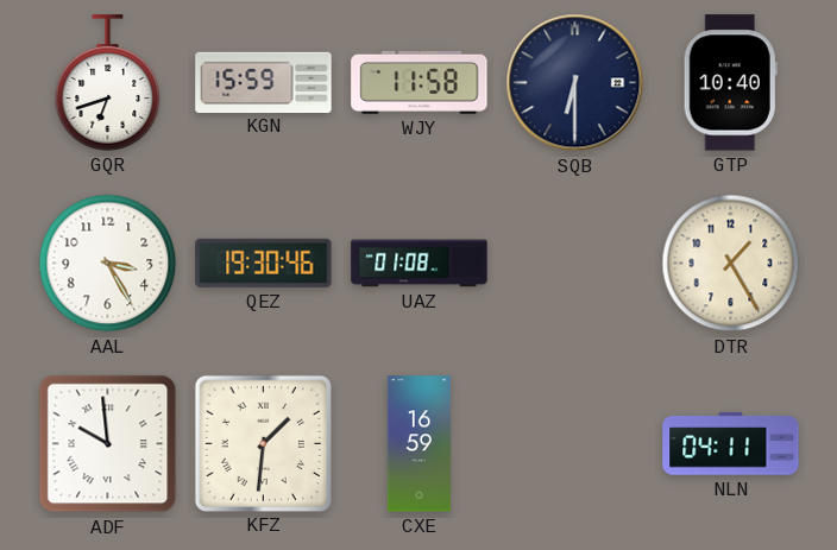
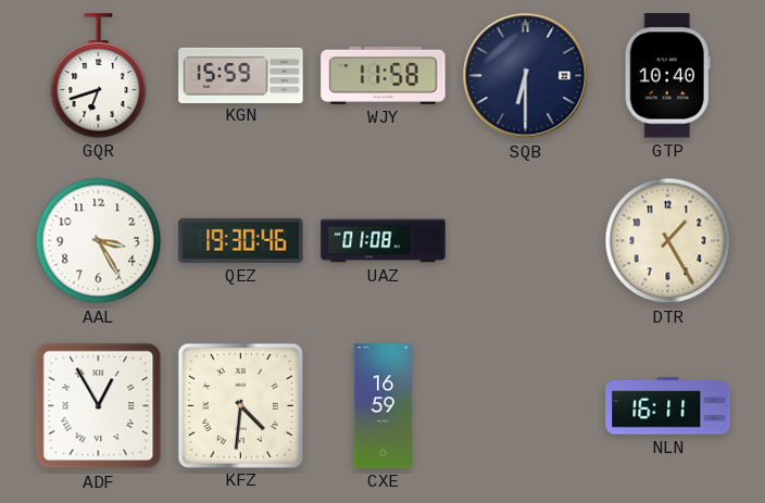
ADF: 9:59 -> 12:55
KFZ: 1:31 -> 4:31
NLN: 04:11 -> 16:11
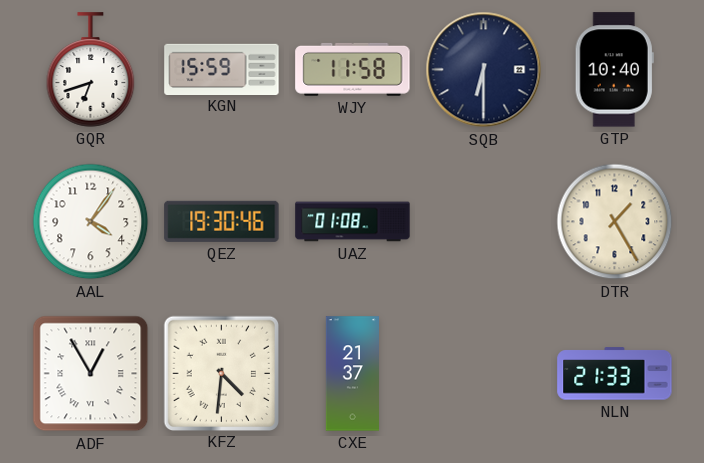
AAL: 3:25 -> 4:06
CXE: 16:59 -> 21:37
NLN: 16:11 -> 21:33
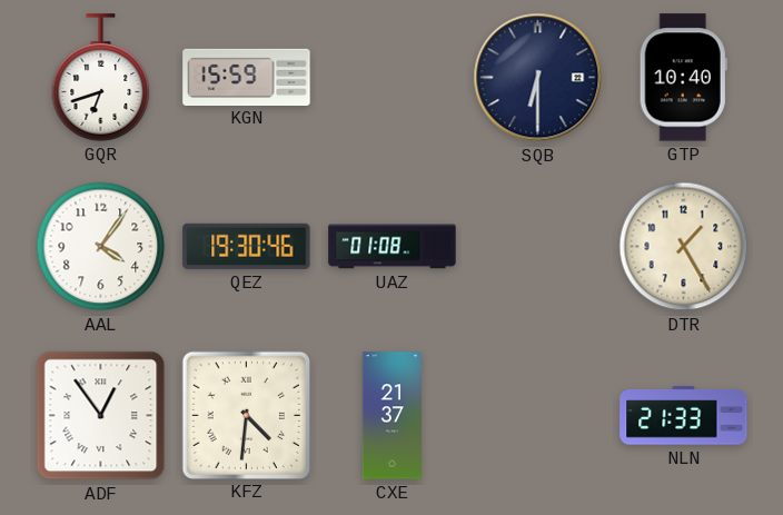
WJY: 11:58 -> none
ADF: 12:55 -> 12:54
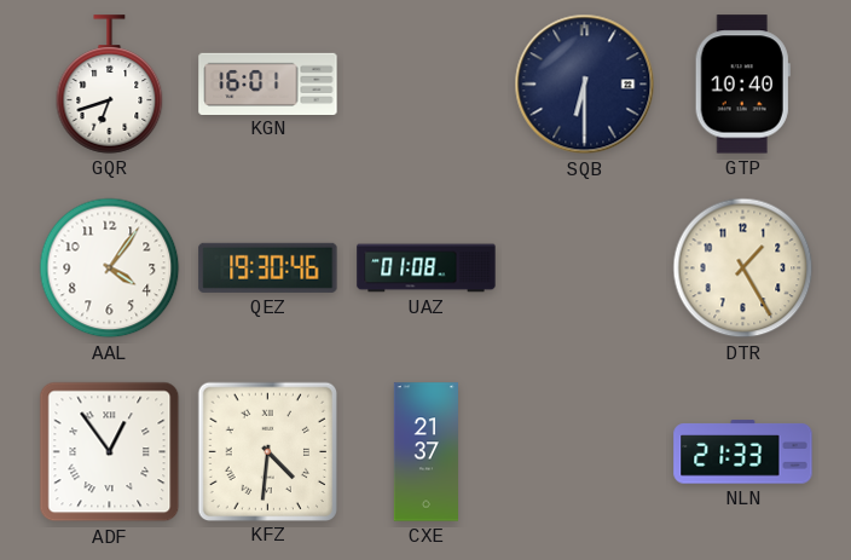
KGN: 15:59 -> 16:01
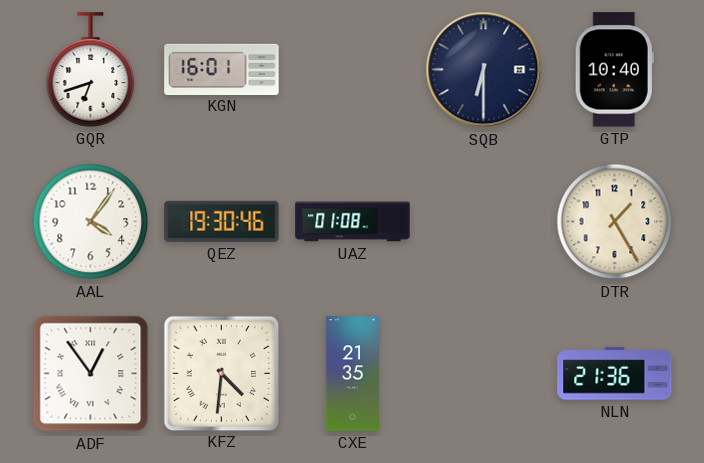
CXE: 21:37 -> 21:35
NLN: 21:33 -> 21:36
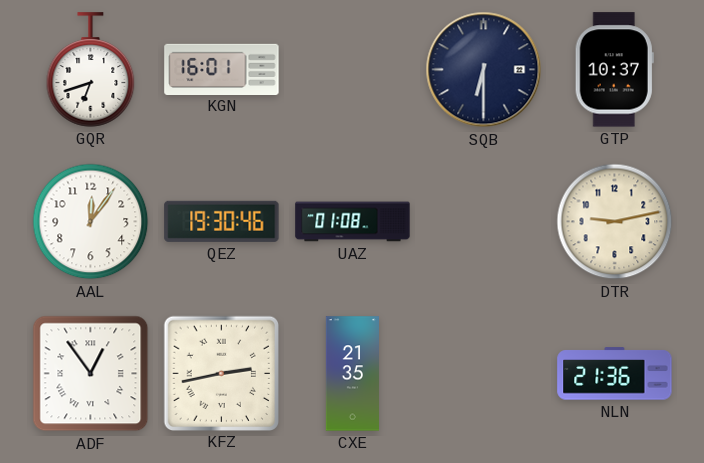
GTP: 10:40 -> 10:37
AAL: 4:06 -> 12:06
DTR: 1:25 -> 9:13
KFZ: 4:31 -> 2:43
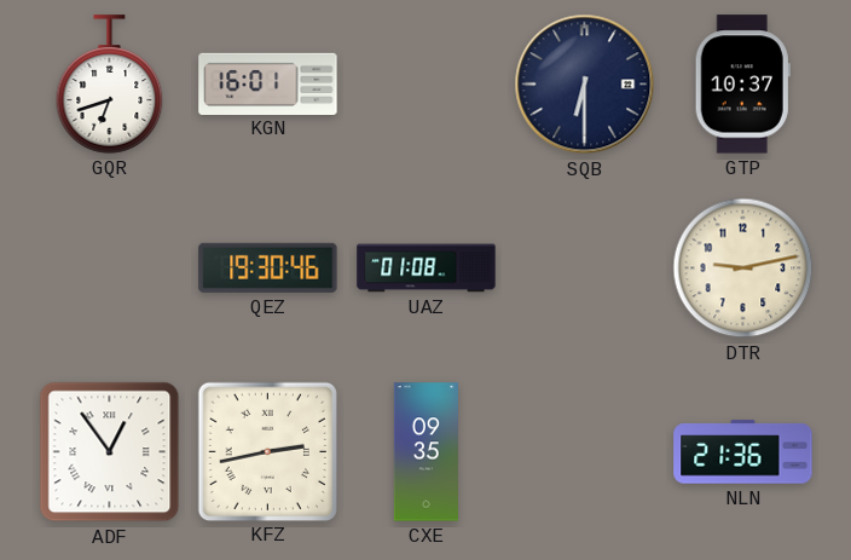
AAL: 12:06 -> none
CXE: 21:35 -> 09:35
